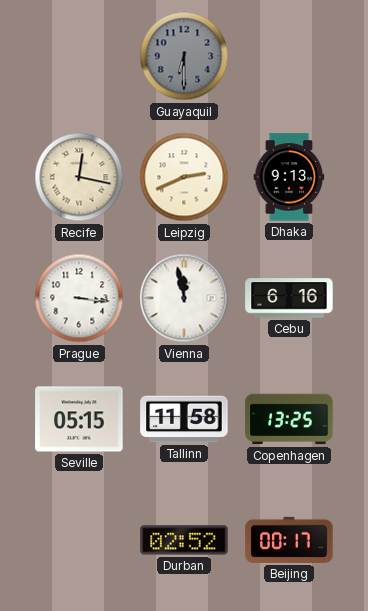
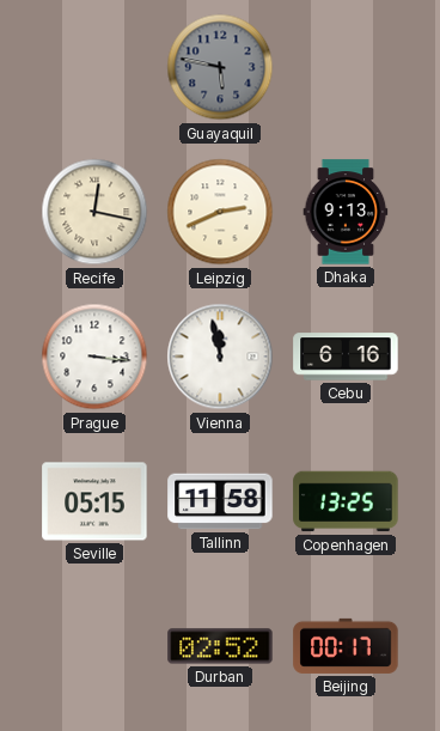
Guayaquil: 6:30 -> 5:47
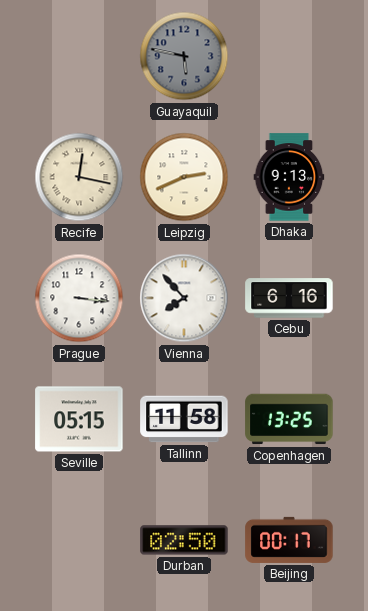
Vienna: 11:58 -> 7:53
Durban: 02:52 -> 02:50
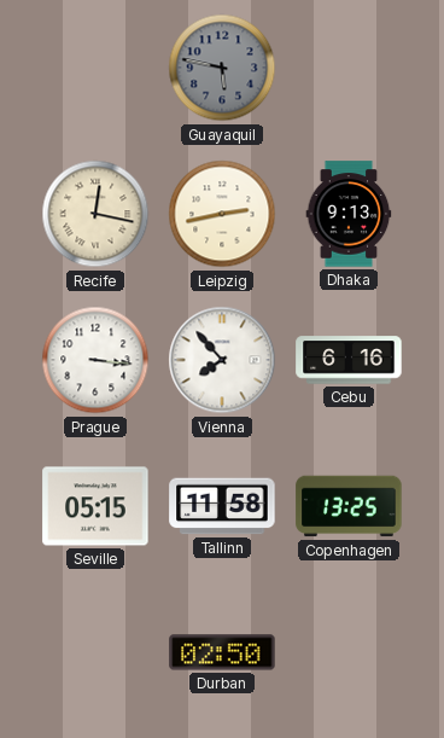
Leipzig: 2:41 -> 2:43
Beijing: 00:17 -> none
